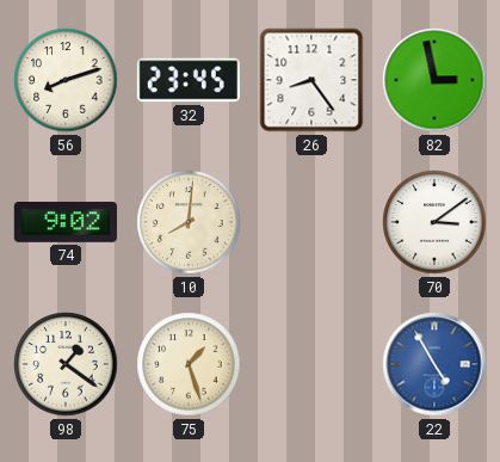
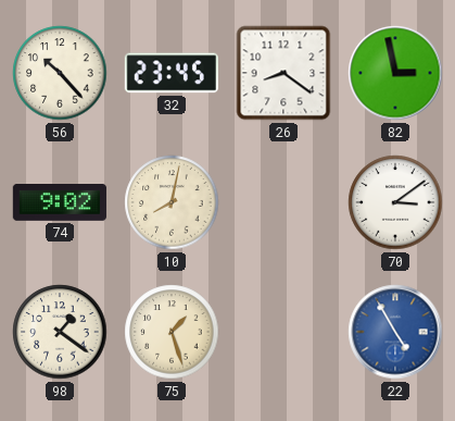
56: 8:12 -> 10:23
26: 8:24 -> 8:21
10: 8:01 -> 8:02
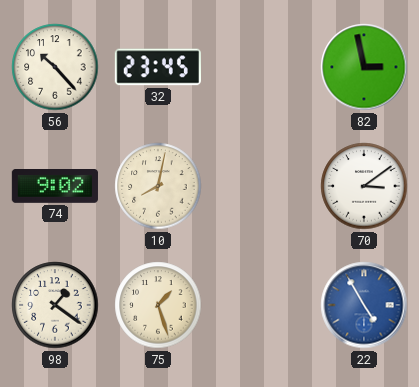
26: 8:21 -> none
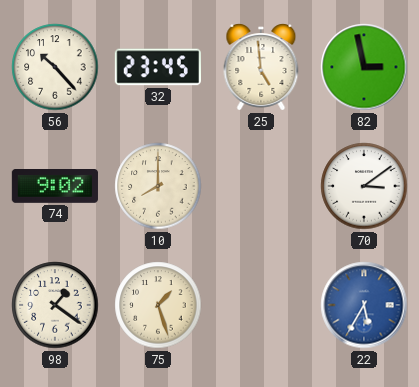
25: none -> 4:59
10: 8:02 -> 8:00
22: 4:55 -> 5:35
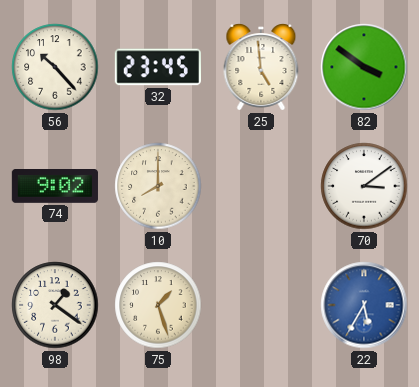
82: 2:58 -> 3:51
